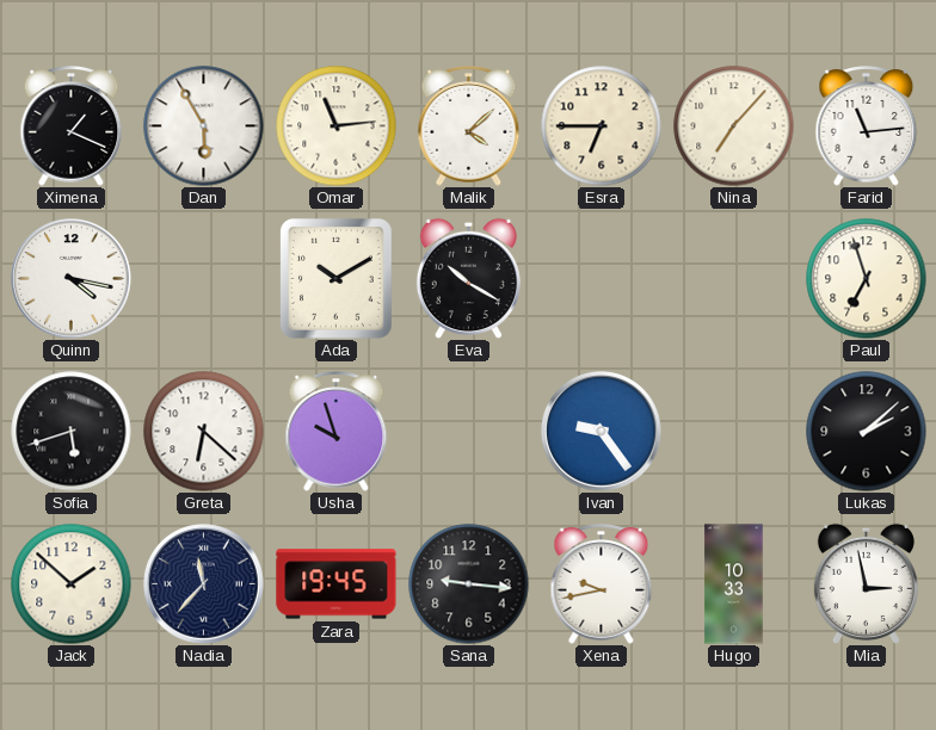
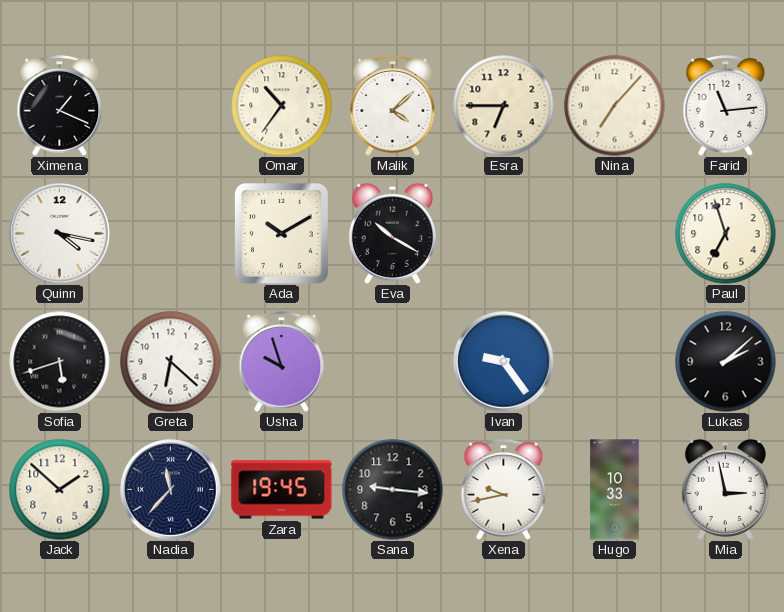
Dan: 5:55 -> none
Omar: 11:14 -> 10:36
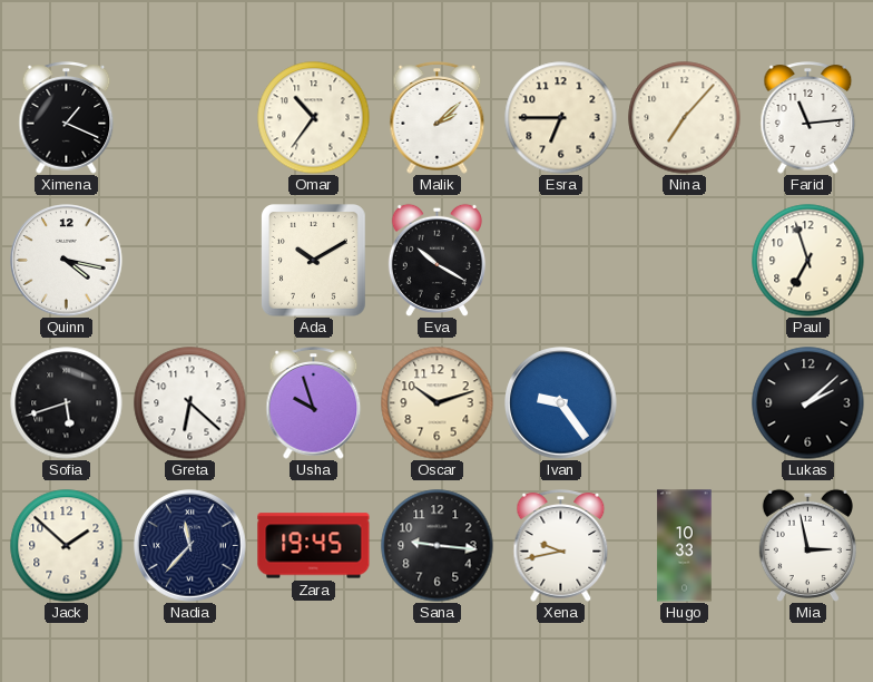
Malik: 4:08 -> 2:08
Oscar: none -> 10:12
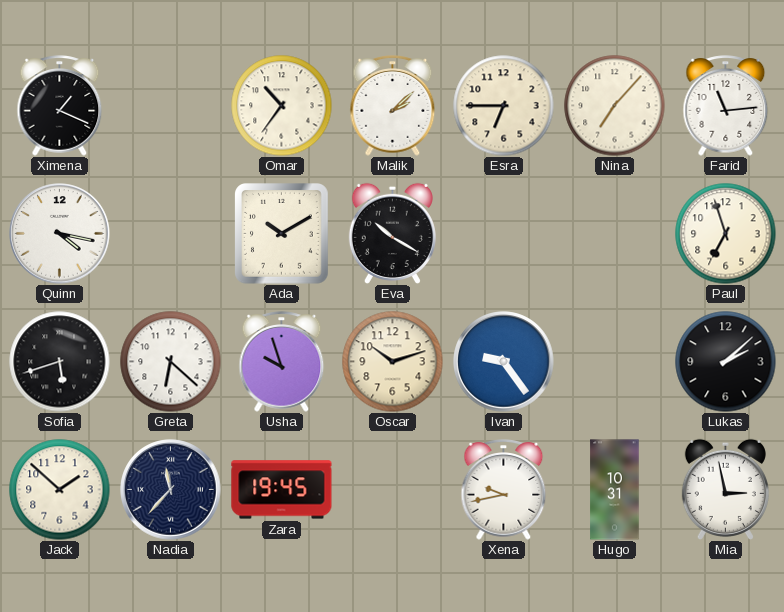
Sana: 9:16 -> none
Hugo: 10:33 -> 10:31
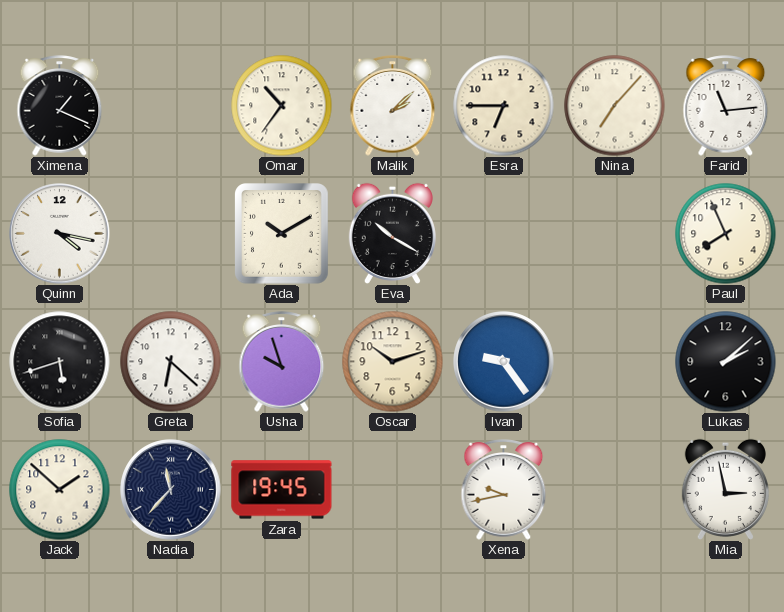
Paul: 6:57 -> 7:56
Hugo: 10:31 -> none
